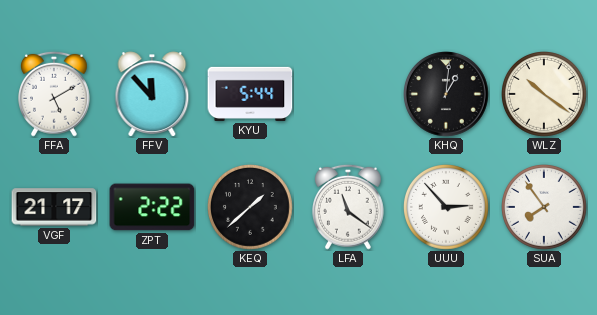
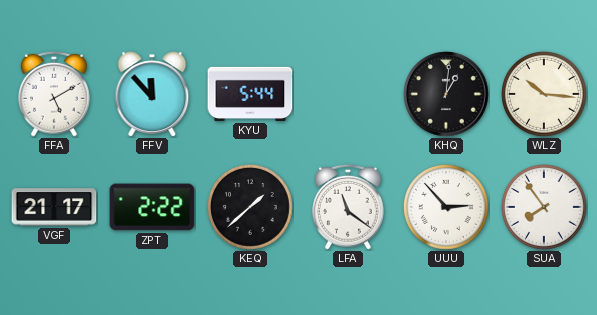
WLZ: 10:21 -> 10:16
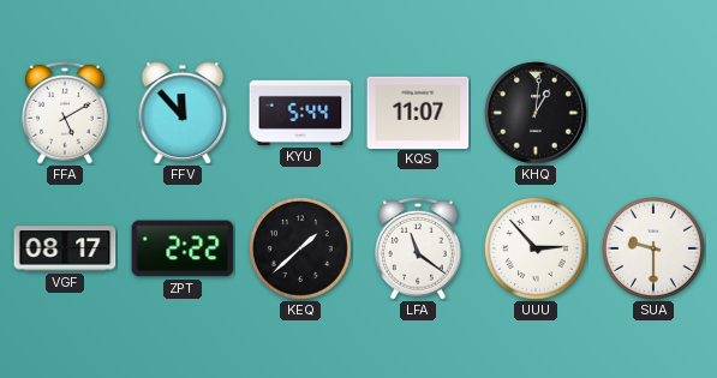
KQS: none -> 11:07
WLZ: 10:16 -> none
VGF: 21:17 -> 08:17
SUA: 7:54 -> 9:30
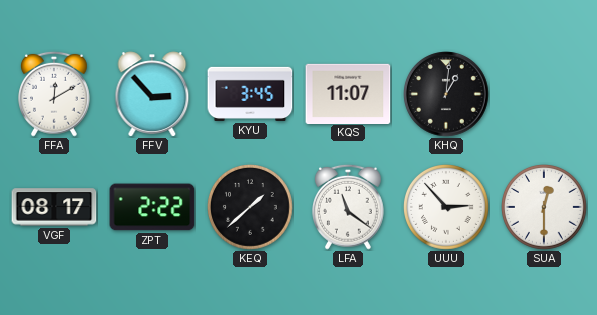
FFA: 5:10 -> 12:10
FFV: 11:53 -> 2:53
KYU: 5:44 -> 3:45
SUA: 9:30 -> 12:30
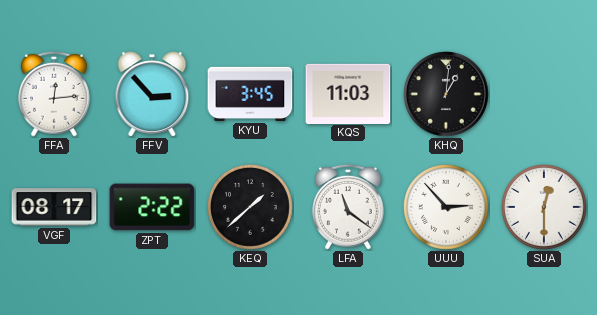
FFA: 12:10 -> 12:14
KQS: 11:07 -> 11:03
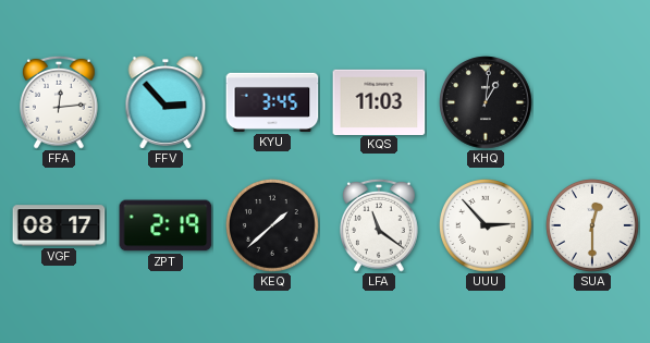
ZPT: 2:22 -> 2:19
